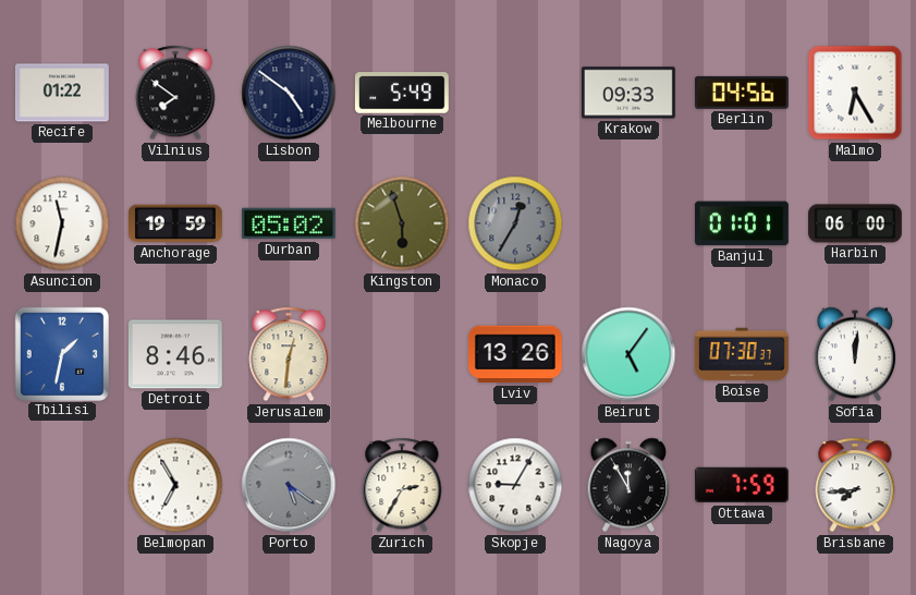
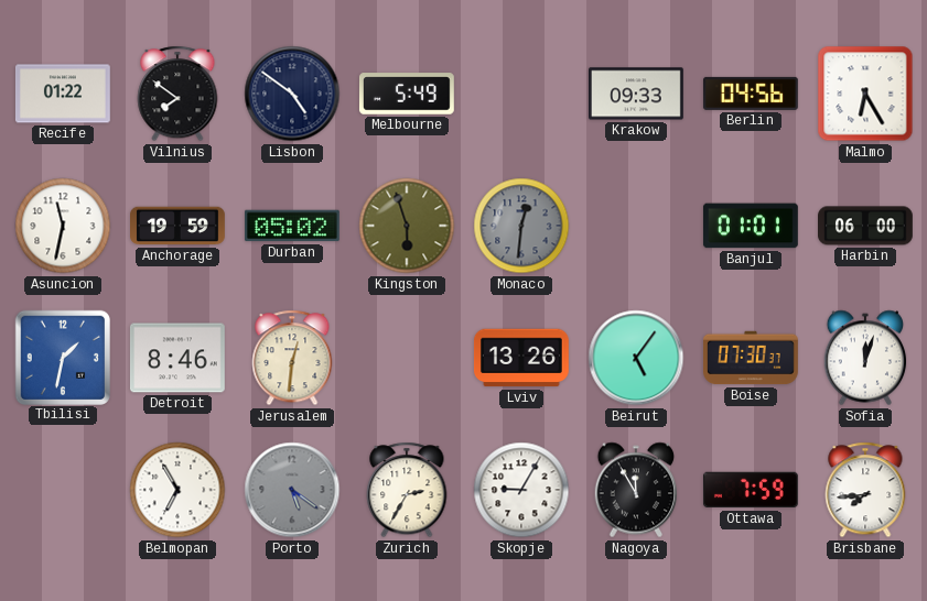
Monaco: 12:35 -> 12:31
Sofia: 12:01 -> 12:03
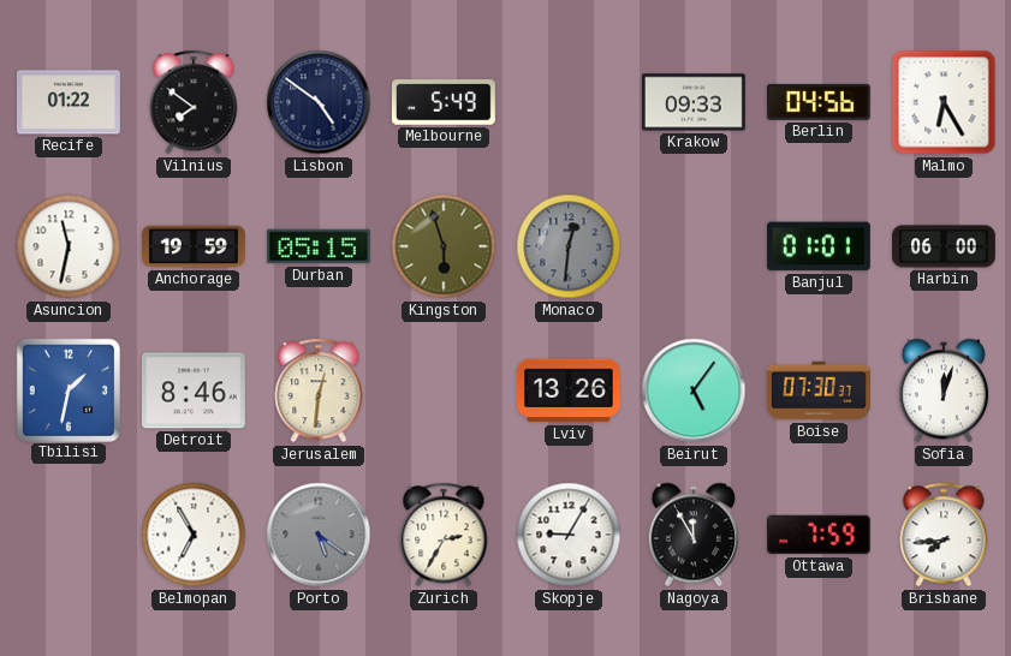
Durban: 05:02 -> 05:15
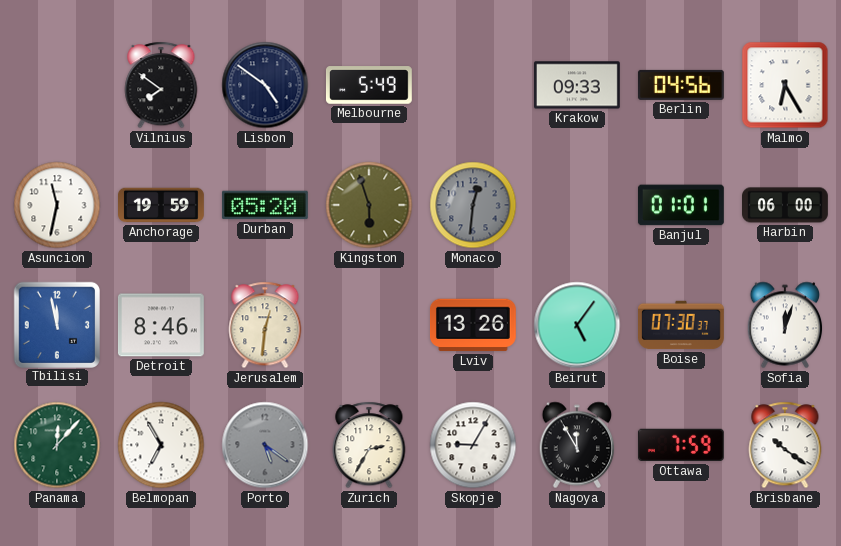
Recife: 01:22 -> none
Durban: 05:15 -> 05:20
Tbilisi: 1:32 -> 11:58
Panama: none -> 12:07
Brisbane: 7:44 -> 10:21
